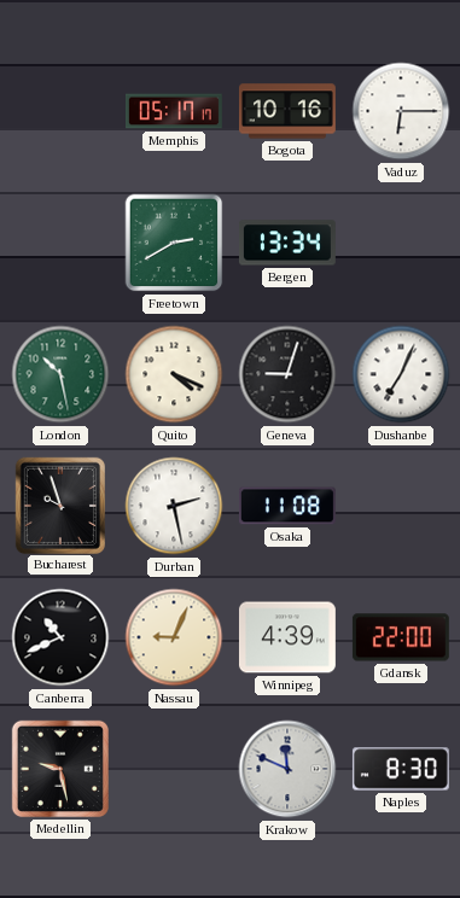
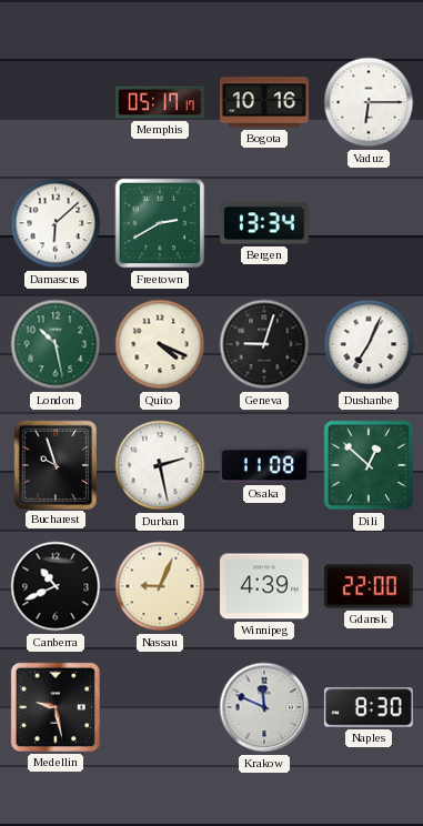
Damascus: none -> 6:08
Dili: none -> 12:52
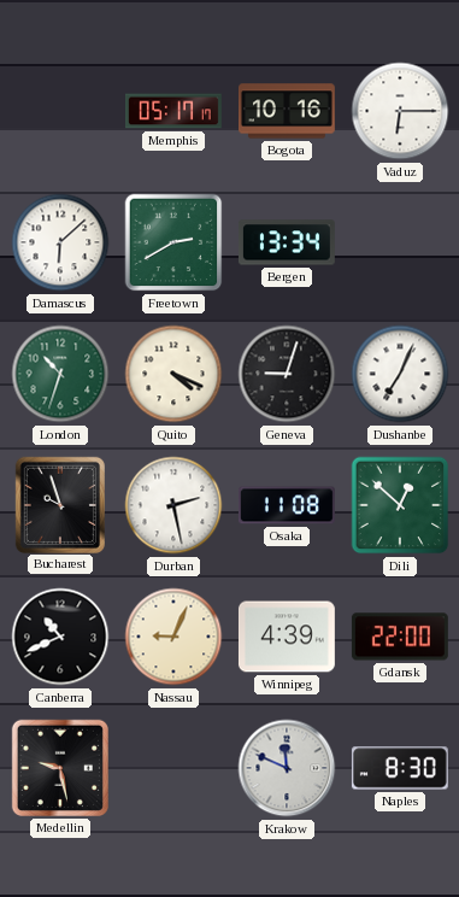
London: 10:28 -> 10:33
